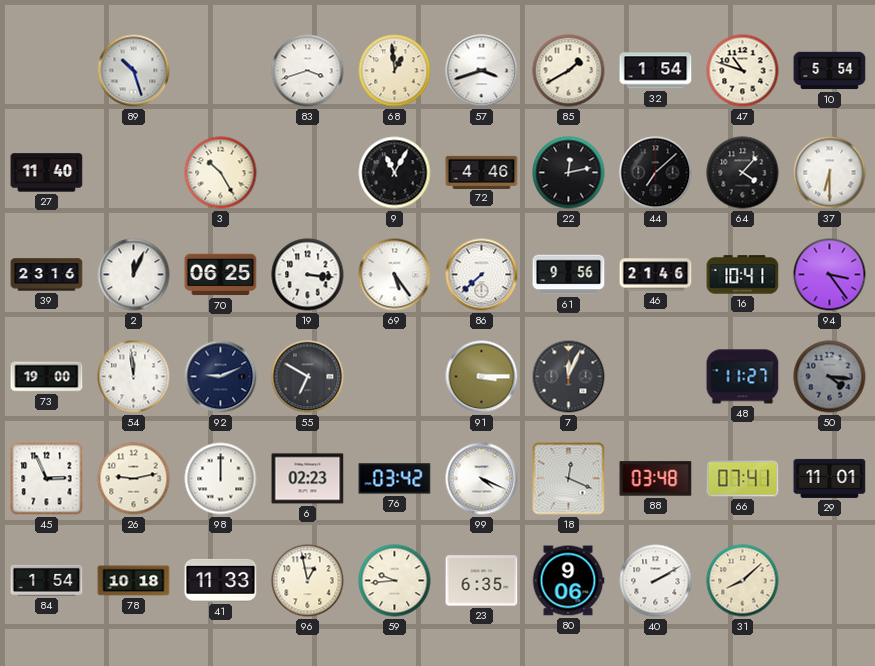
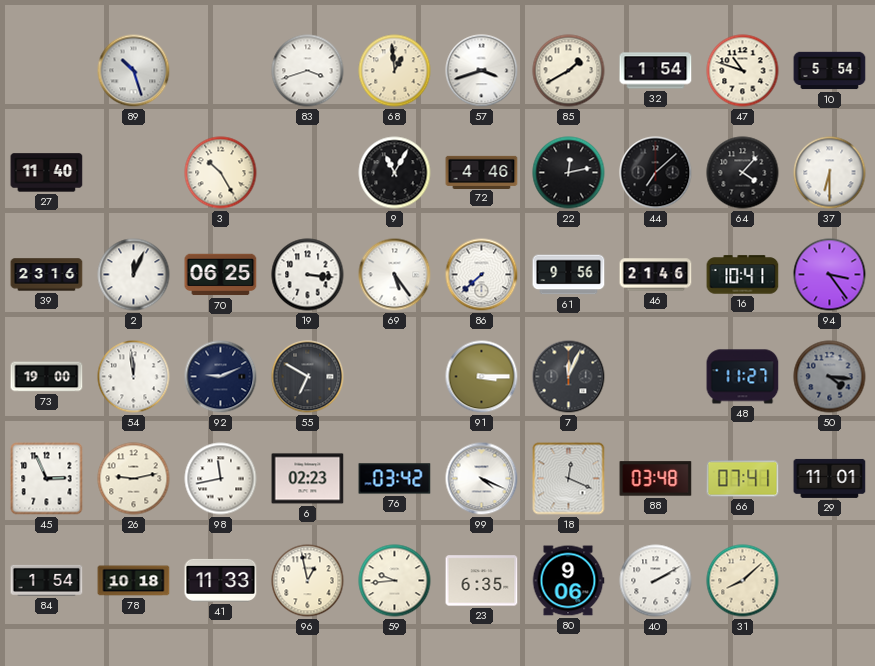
98: 12:00 -> 11:43
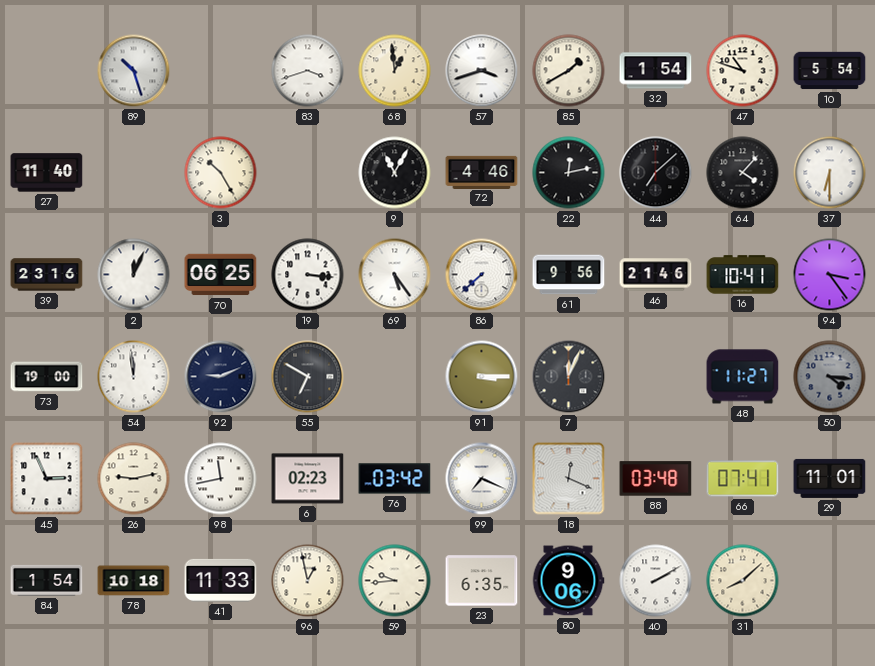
99: 4:19 -> 7:19
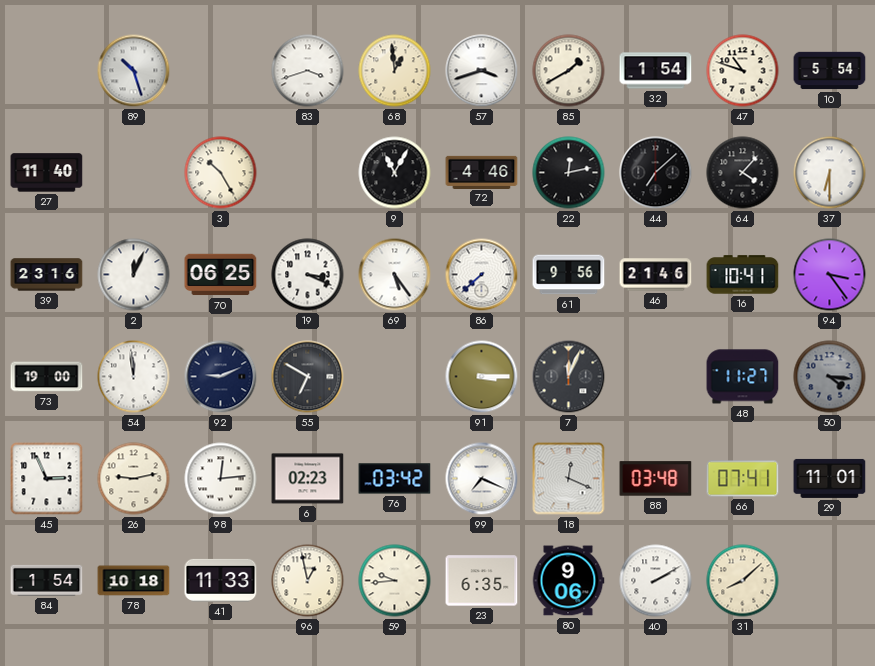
19: 3:16 -> 3:19
98: 11:43 -> 12:14
